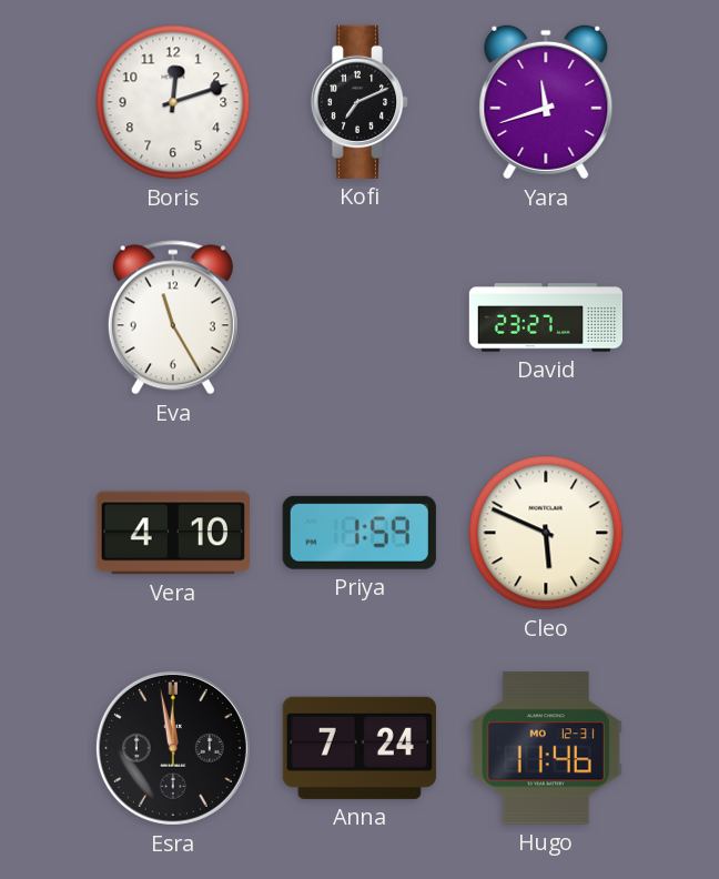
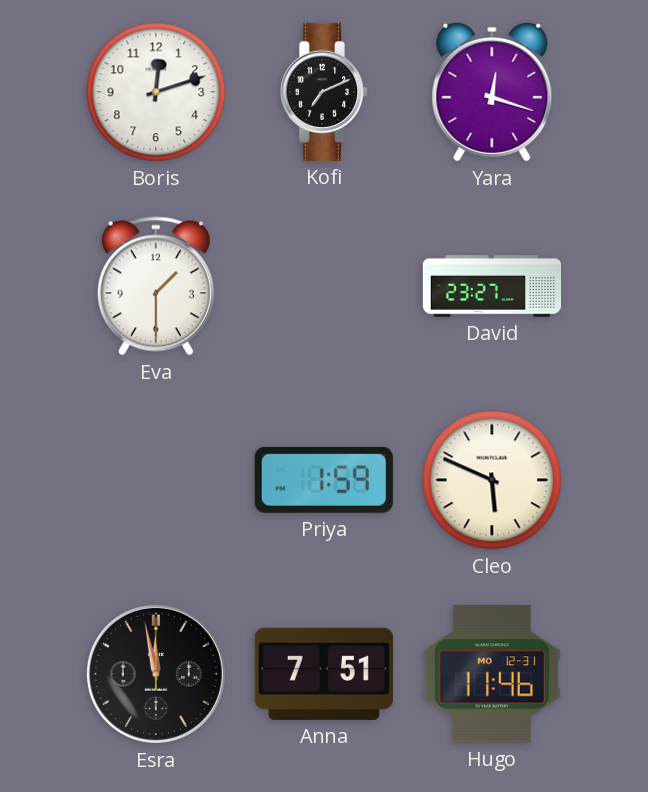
Yara: 11:42 -> 12:18
Eva: 11:25 -> 1:30
Vera: 4:10 -> none
Anna: 7:24 -> 7:51
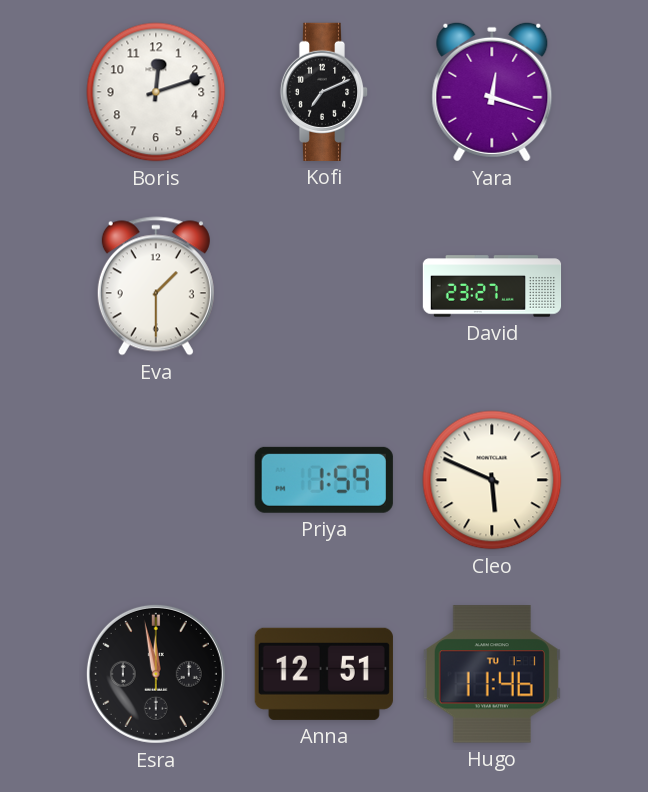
Anna: 7:51 -> 12:51
Hugo date: MO 12-31 -> TU 1-1
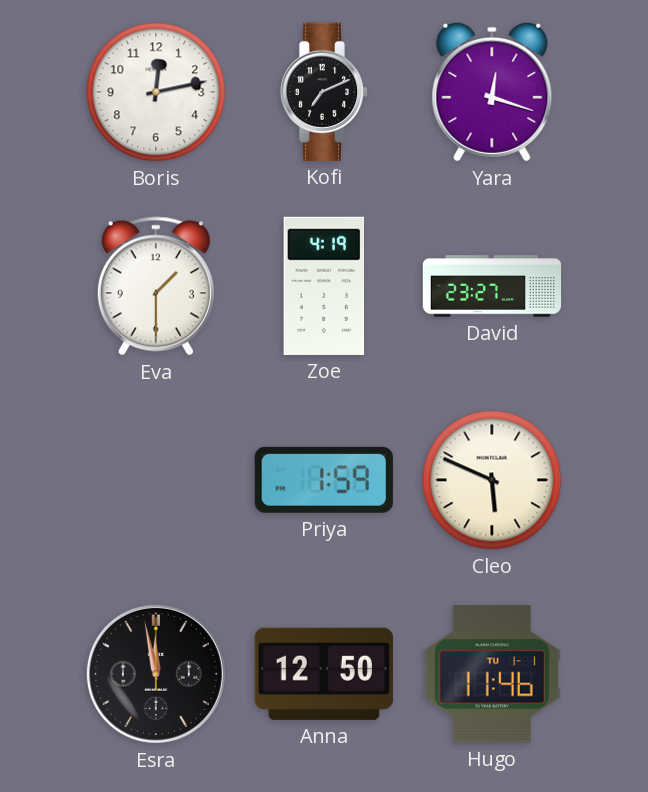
Boris: 12:12 -> 12:13
Zoe: none -> 4:19
Anna: 12:51 -> 12:50
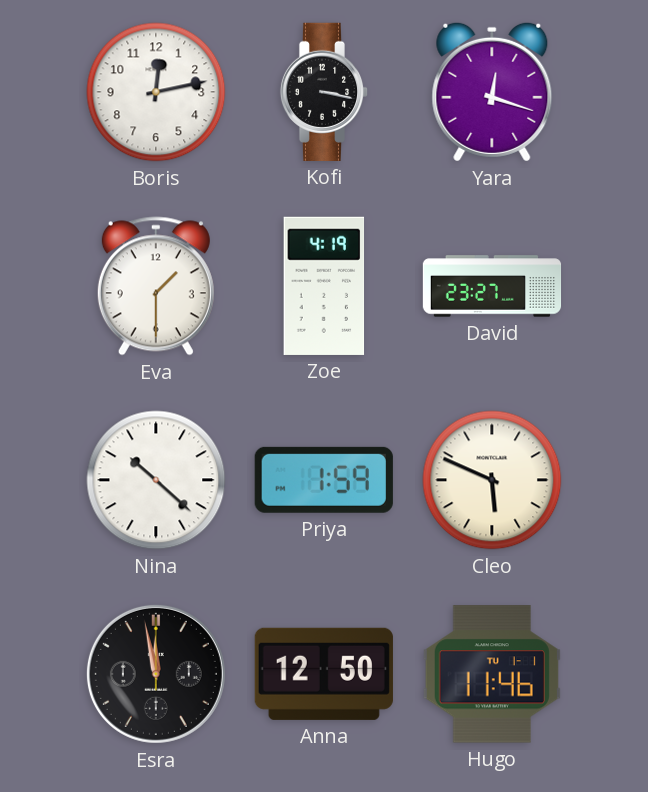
Kofi: 7:11 -> 3:17
Nina: none -> 10:22
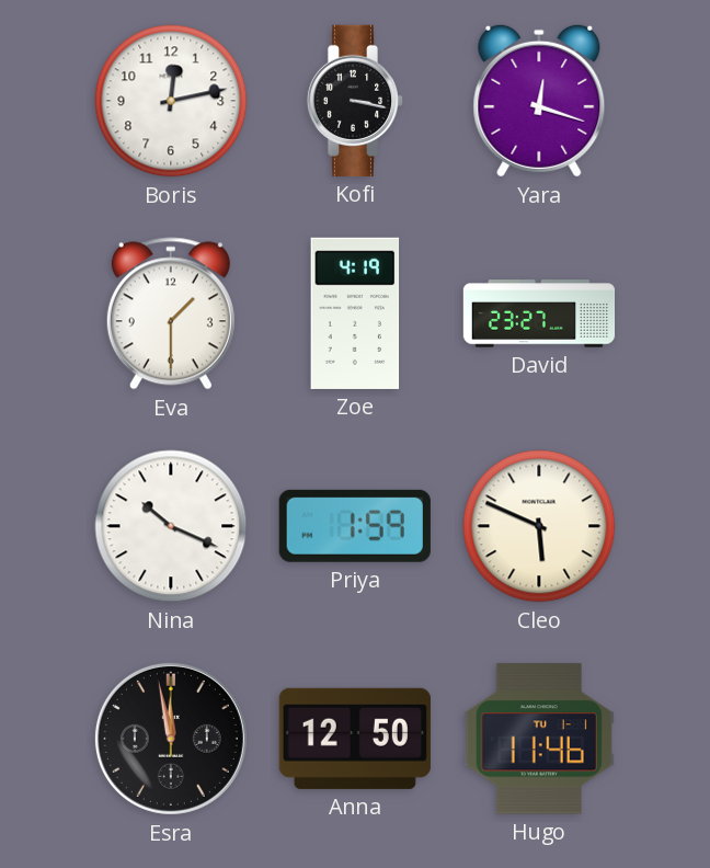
Nina: 10:22 -> 10:19
